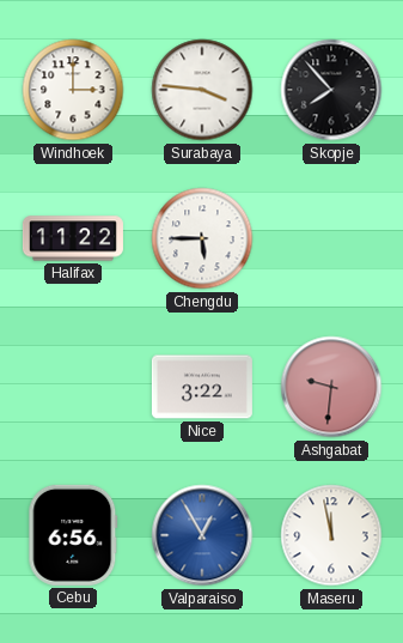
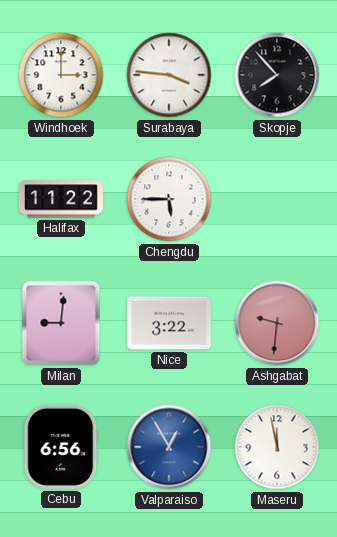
Milan: none -> 9:01
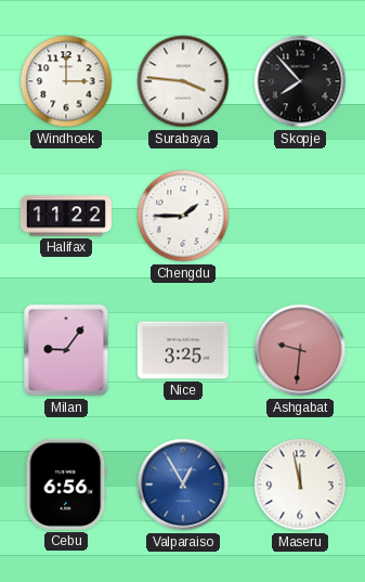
Chengdu: 5:45 -> 1:45
Milan: 9:01 -> 9:06
Nice: 3:22 -> 3:25
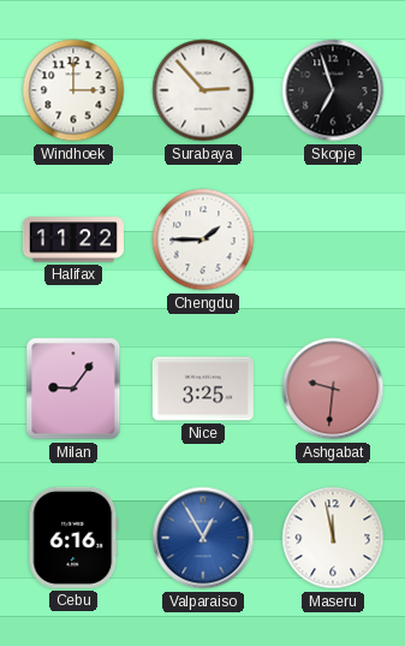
Surabaya: 3:46 -> 2:53
Skopje: 7:53 -> 6:57
Cebu: 6:56 -> 6:16
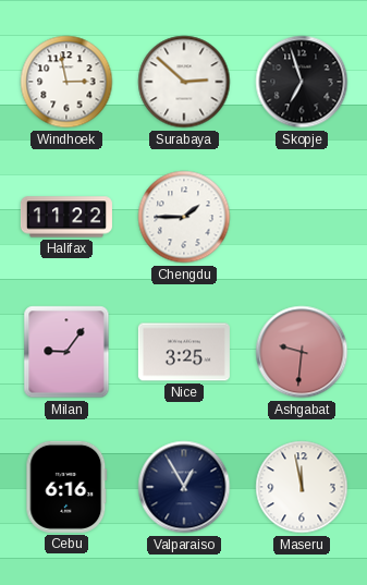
Windhoek: 3:00 -> 2:58
Surabaya: 2:53 -> 2:52
Valparaiso dial: blue -> navy
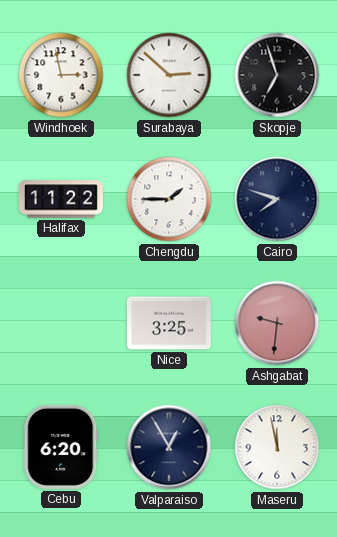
Cairo: none -> 7:48
Milan: 9:06 -> none
Cebu: 6:16 -> 6:20
